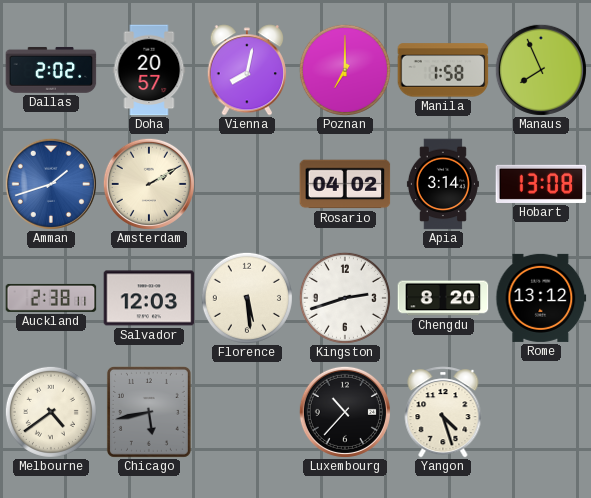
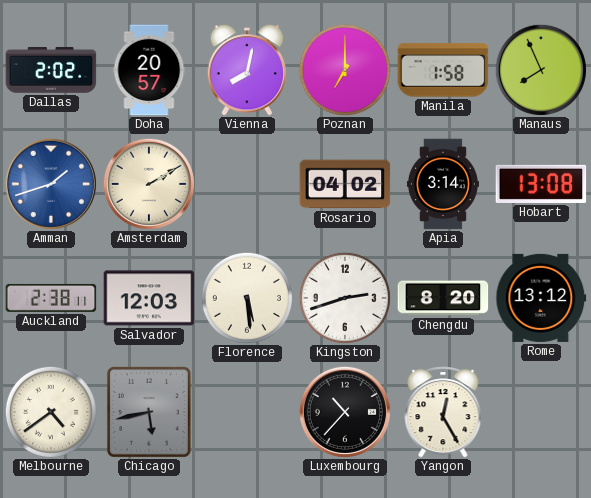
Yangon: 4:27 -> 12:25
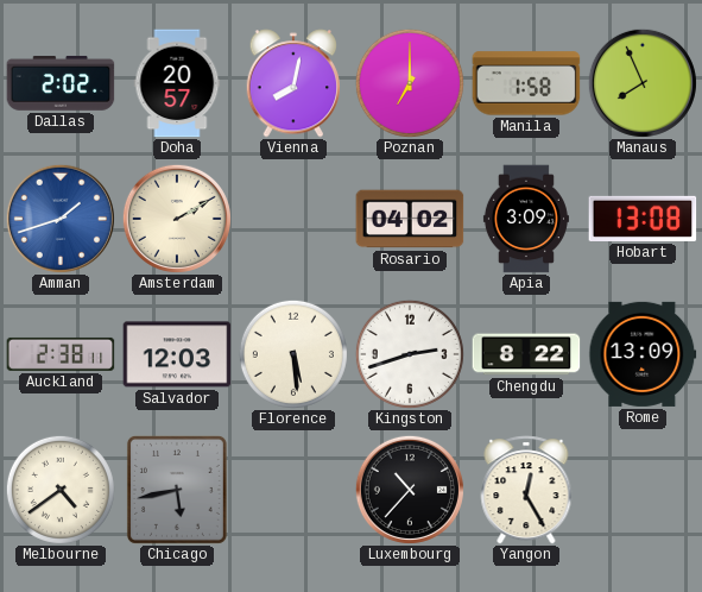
Apia: 3:14 -> 3:09
Chengdu: 8:20 -> 8:22
Rome: 13:12 -> 13:09
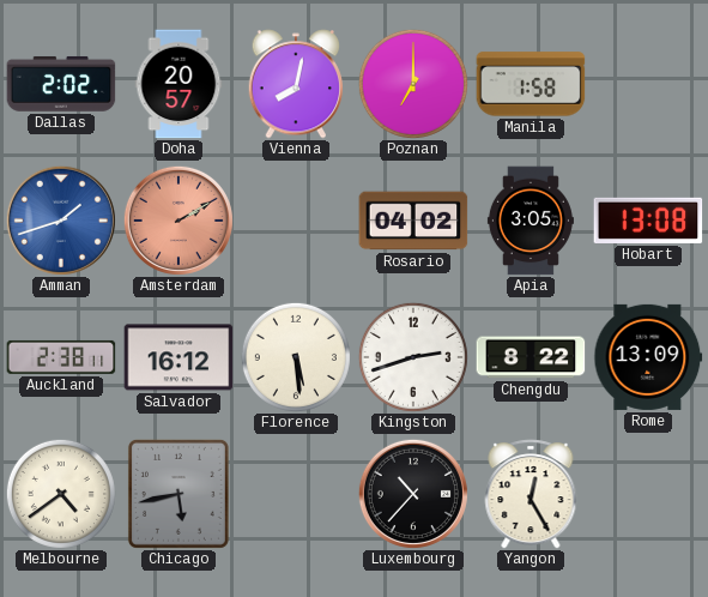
Manaus: 7:56 -> none
Amsterdam dial: cream -> salmon
Apia: 3:09 -> 3:05
Salvador: 12:03 -> 16:12
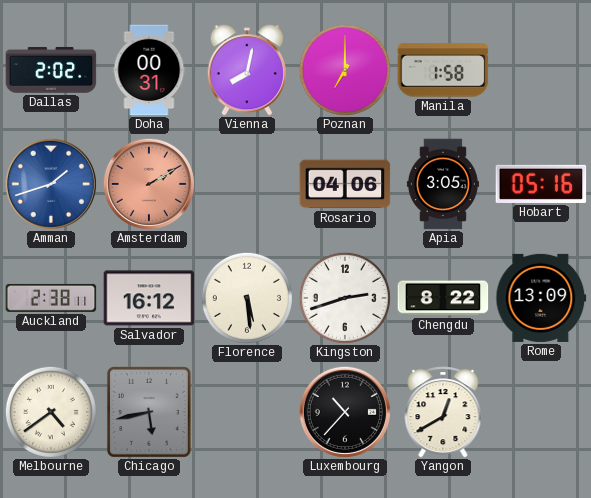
Doha: 20:57 -> 00:31
Rosario: 04:02 -> 04:06
Hobart: 13:08 -> 05:16
Yangon: 12:25 -> 12:40
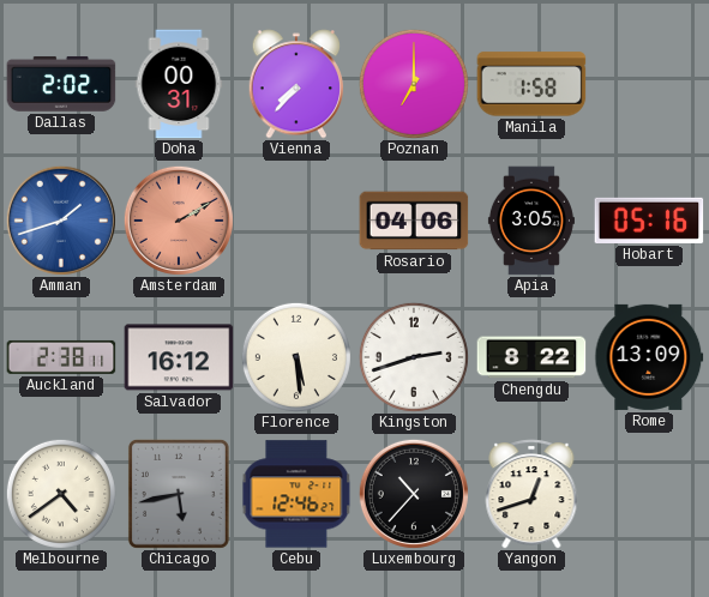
Vienna: 8:02 -> 7:37
Cebu: none -> 12:46
Yangon: 12:40 -> 12:42
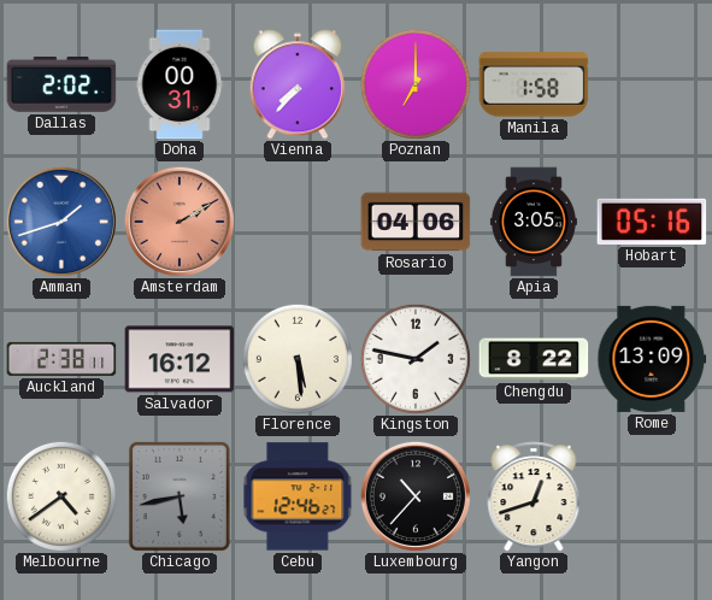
Kingston: 2:42 -> 1:47
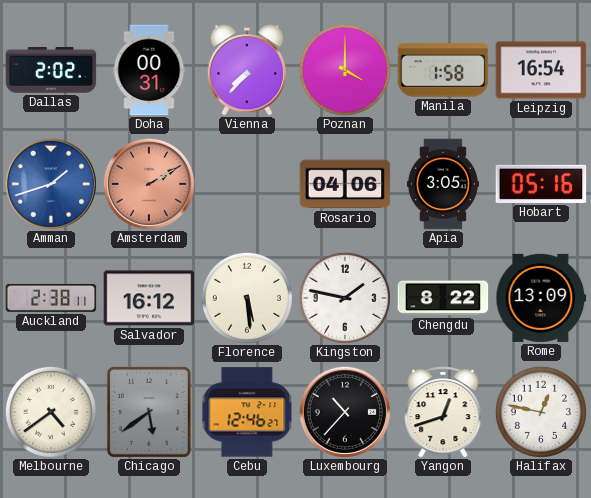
Poznan: 7:00 -> 4:00
Leipzig: none -> 16:54
Chicago: 5:43 -> 5:39
Halifax: none -> 12:47
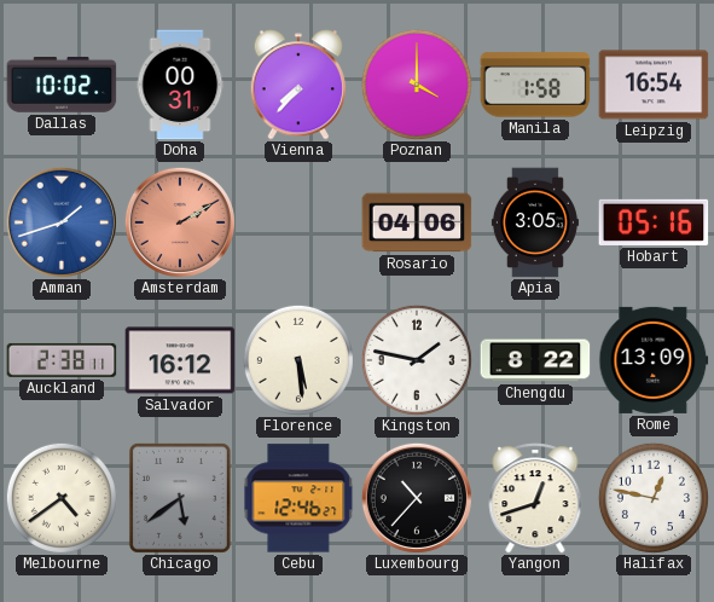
Dallas: 2:02 -> 10:02
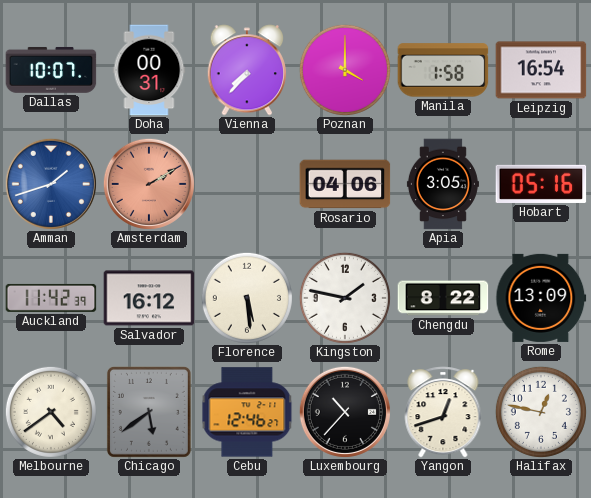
Dallas: 10:02 -> 10:07
Auckland: 2:38 -> 11:42
